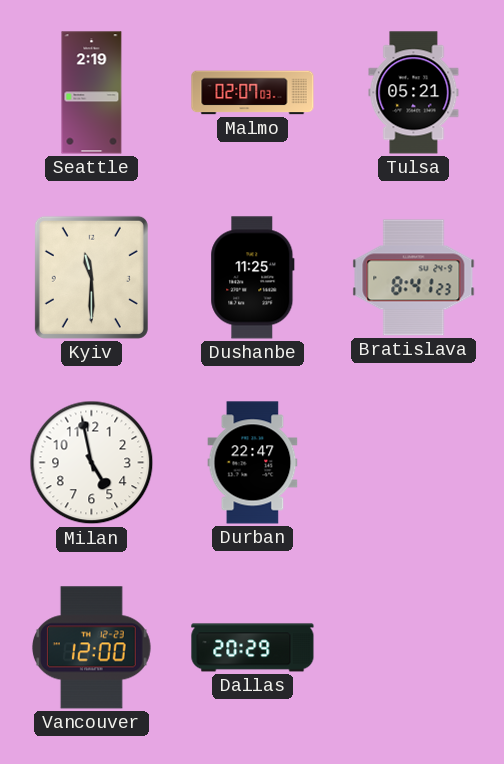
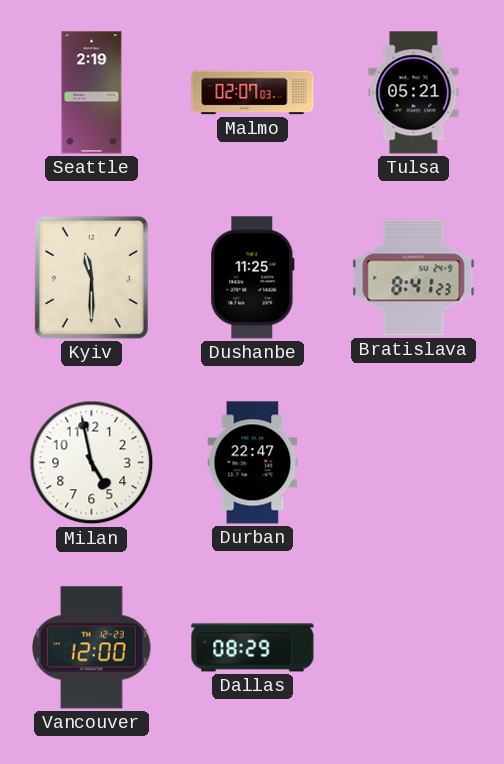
Dallas: 20:29 -> 08:29
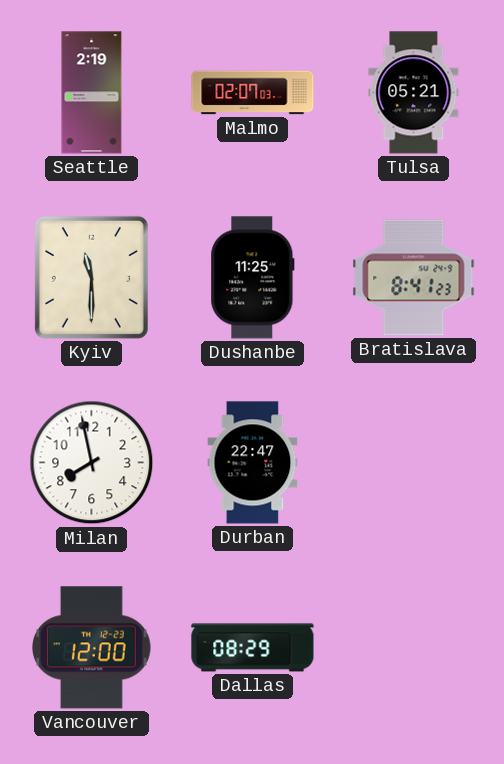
Milan: 4:58 -> 7:58
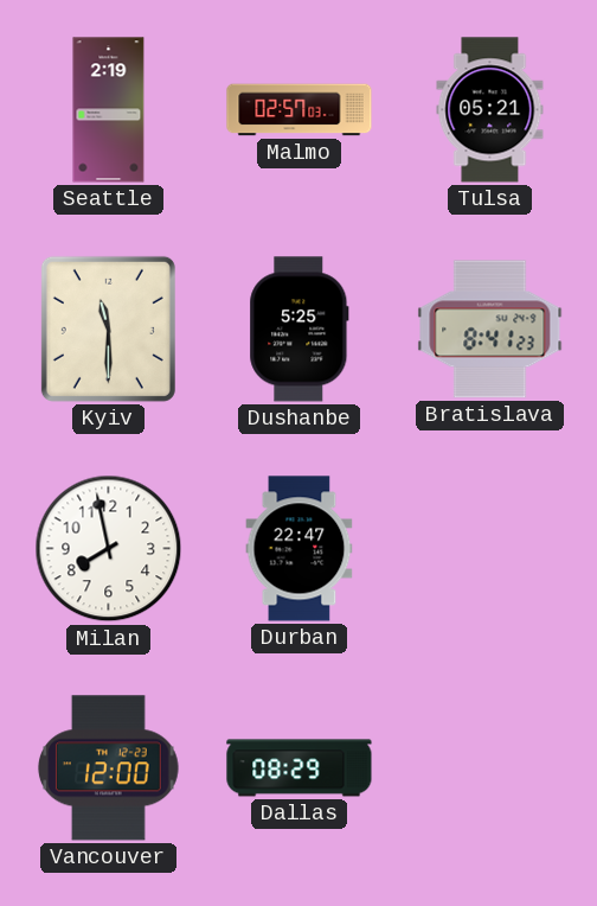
Malmo: 02:07 -> 02:57
Dushanbe: 11:25 -> 5:25
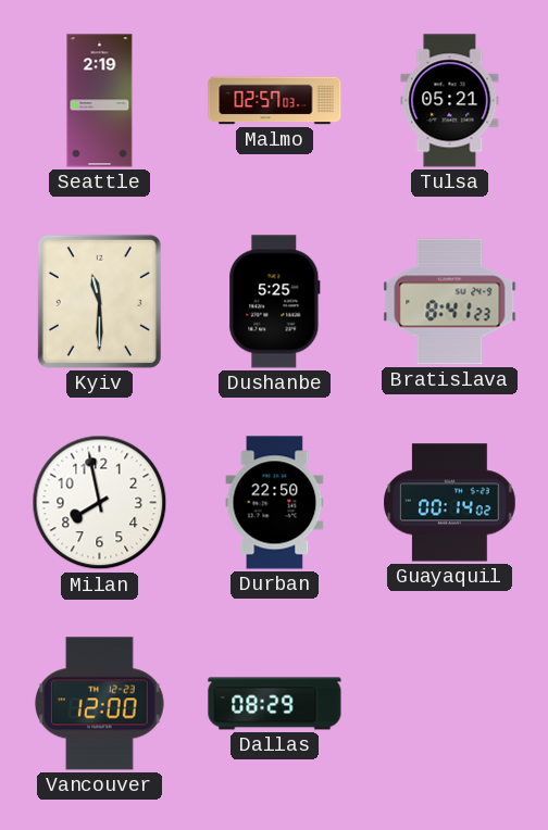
Durban: 22:47 -> 22:50
Guayaquil: none -> 00:14
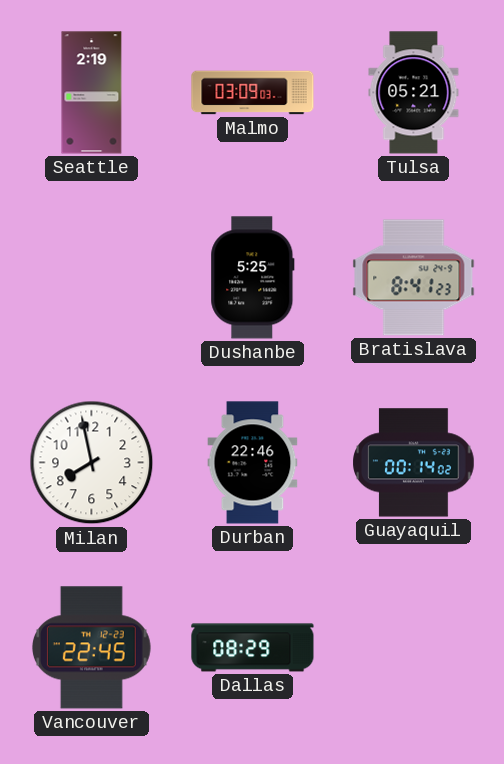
Malmo: 02:57 -> 03:09
Kyiv: 11:30 -> none
Durban: 22:50 -> 22:46
Vancouver: 12:00 -> 22:45
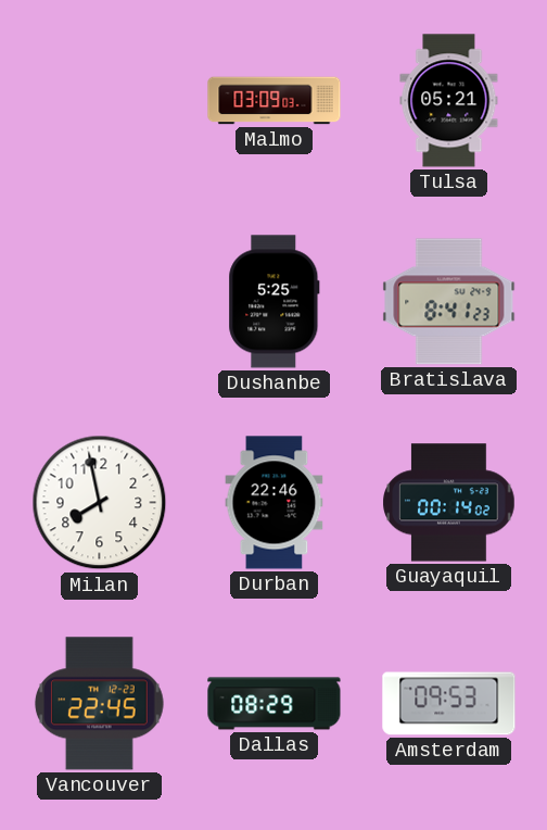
Seattle: 2:19 -> none
Amsterdam: none -> 09:53
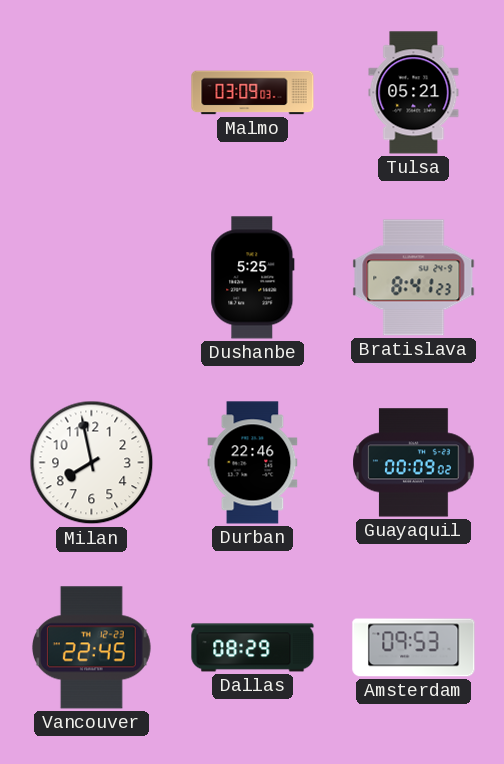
Guayaquil: 00:14 -> 00:09
